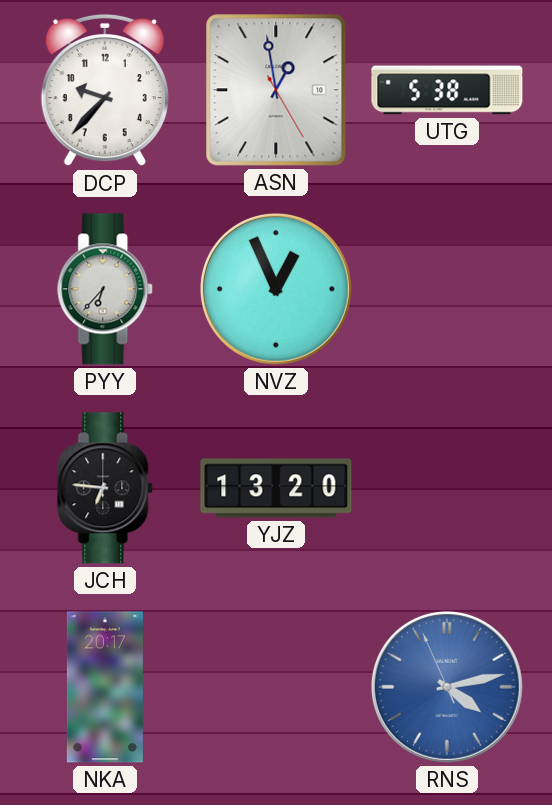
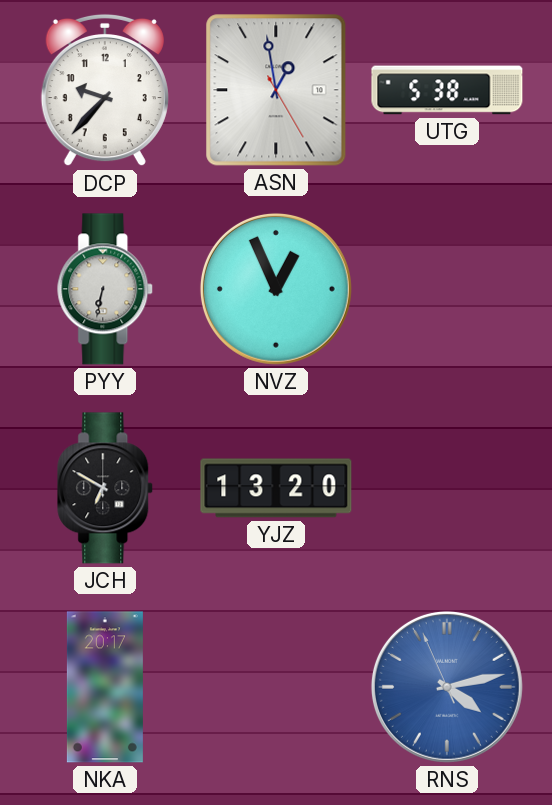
PYY: 6:37 -> 6:32
JCH: 6:46 -> 6:50
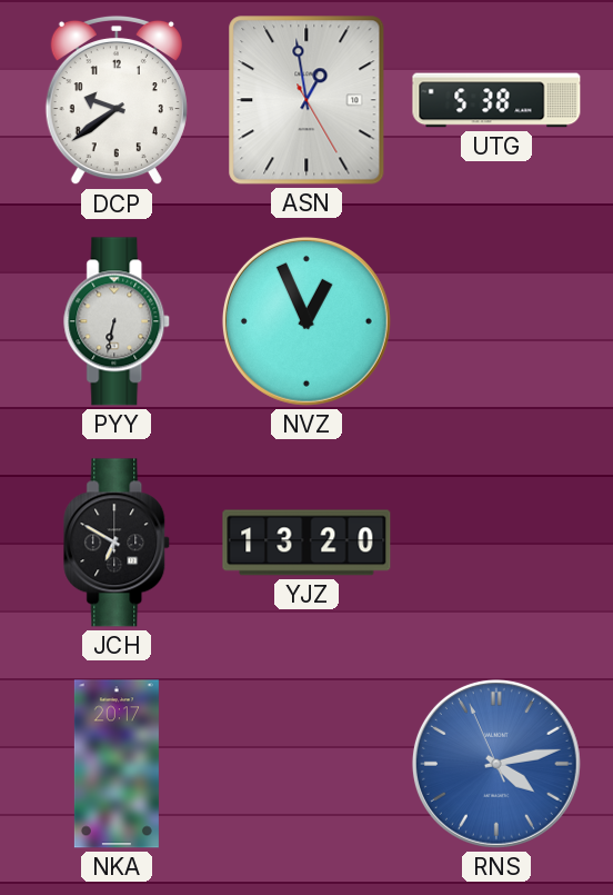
DCP: 9:37 -> 9:39
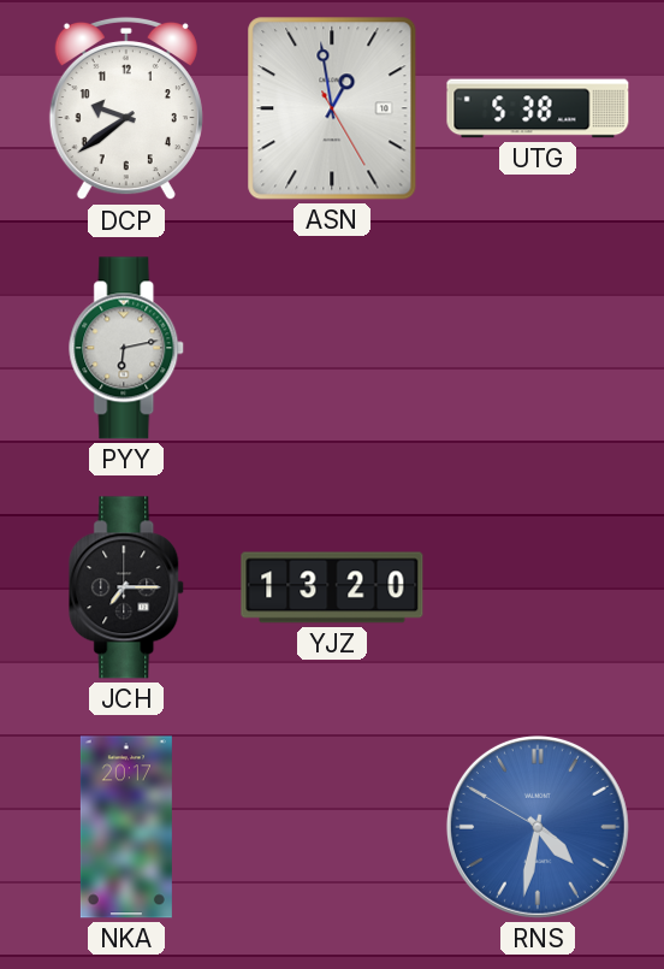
PYY: 6:32 -> 6:13
NVZ: 12:56 -> none
JCH: 6:50 -> 7:15
RNS: 4:12 -> 4:31
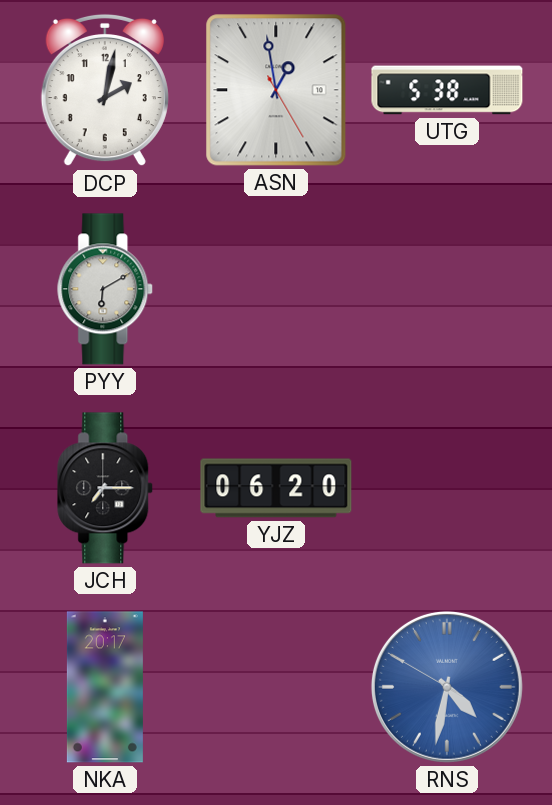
DCP: 9:39 -> 2:02
PYY: 6:13 -> 6:10
YJZ: 13:20 -> 06:20
